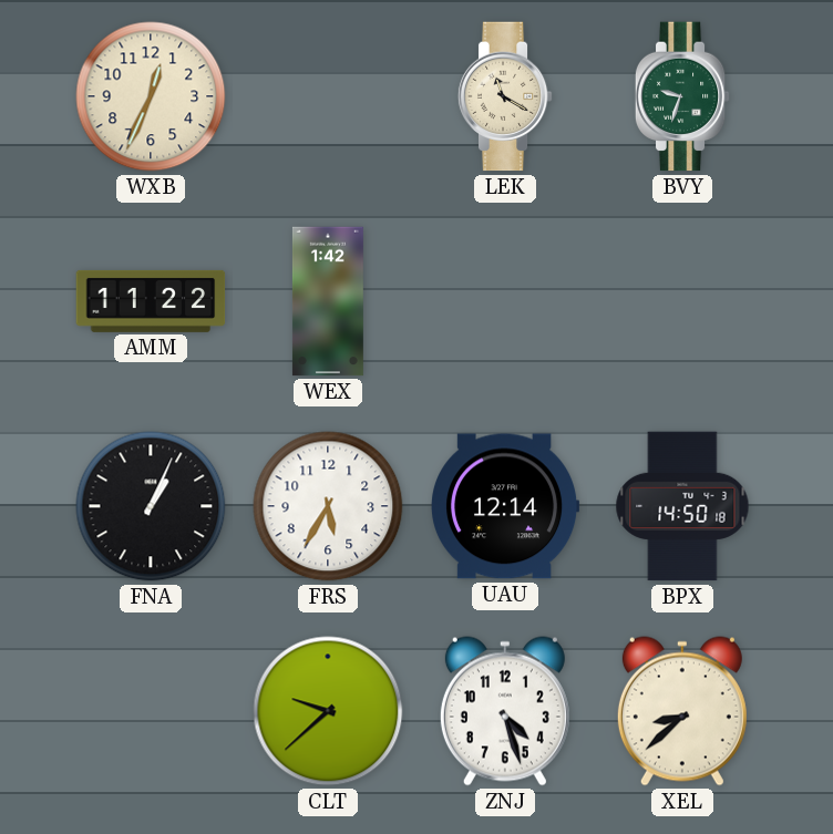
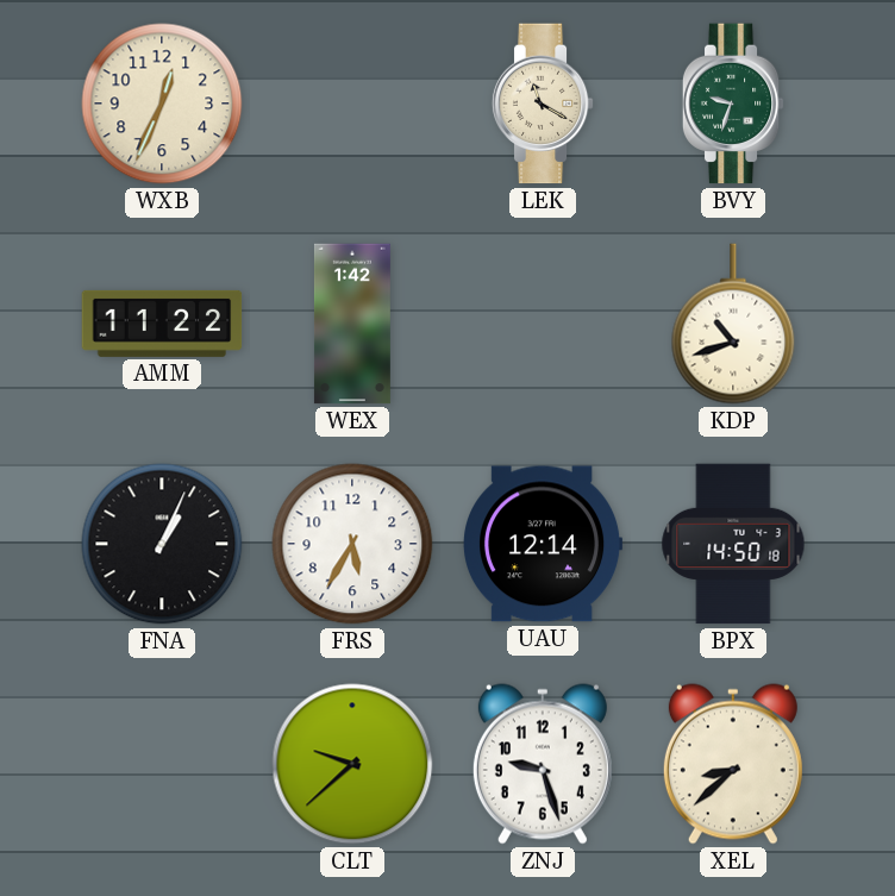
KDP: none -> 10:42
ZNJ: 4:27 -> 9:27
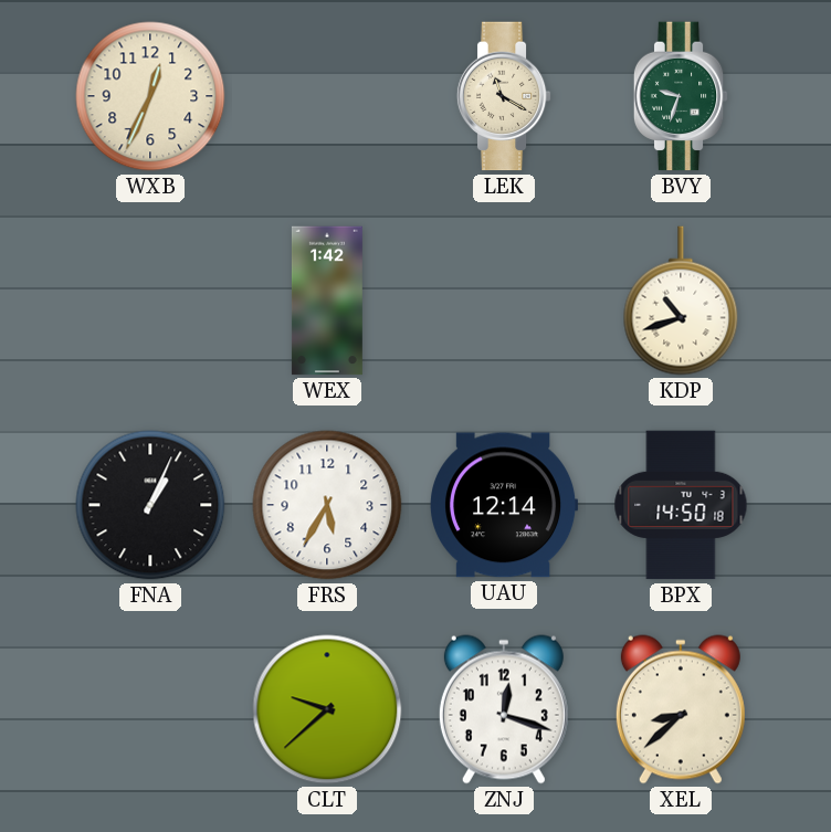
AMM: 11:22 -> none
ZNJ: 9:27 -> 12:18
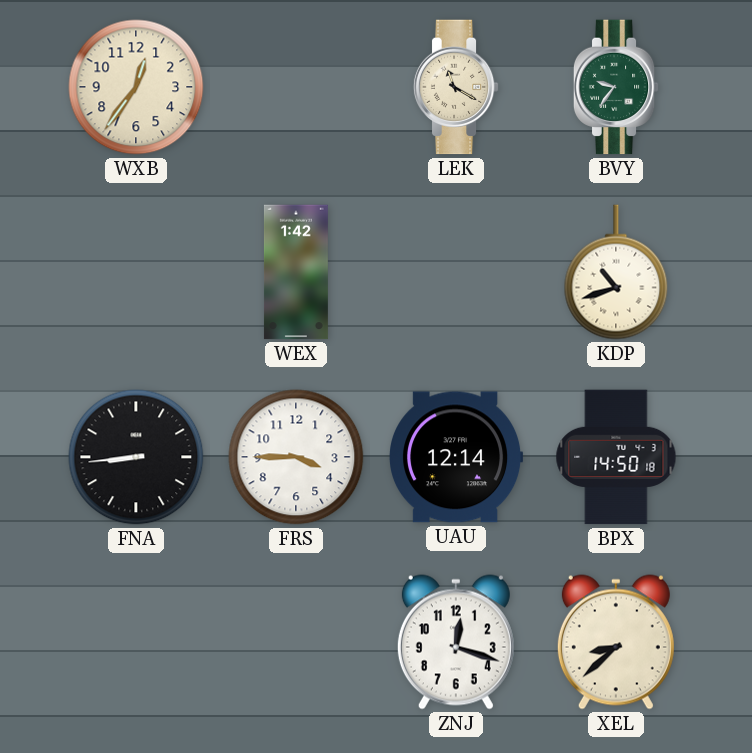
WXB: 12:34 -> 12:36
BVY: 9:33 -> 9:36
FNA: 1:04 -> 8:44
FRS: 5:35 -> 3:45
CLT: 9:38 -> none
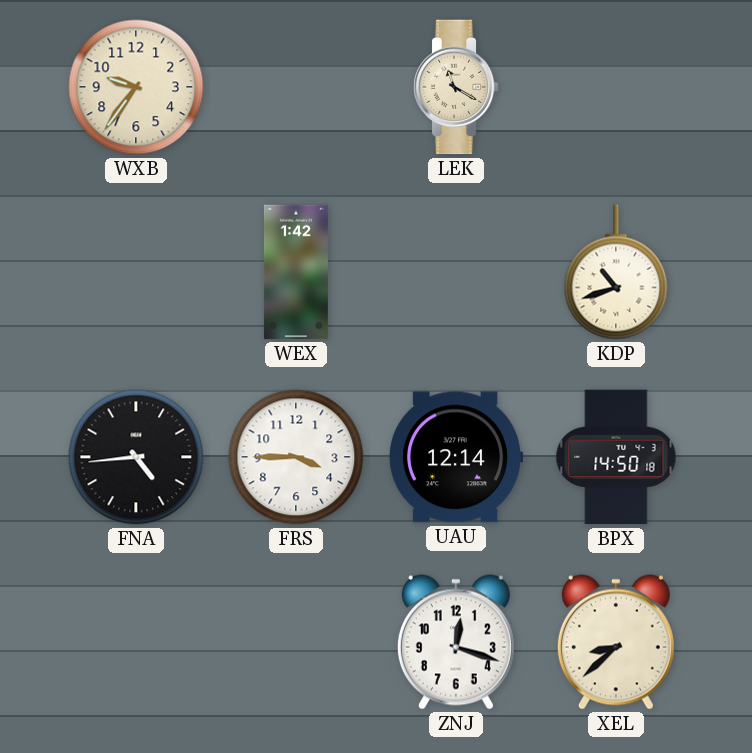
WXB: 12:36 -> 9:36
BVY: 9:36 -> none
FNA: 8:44 -> 4:44
